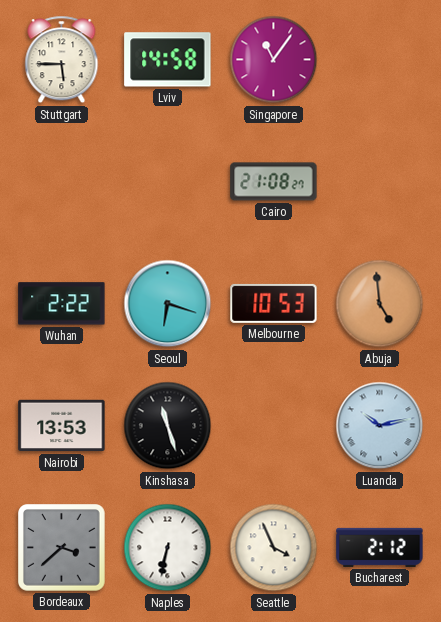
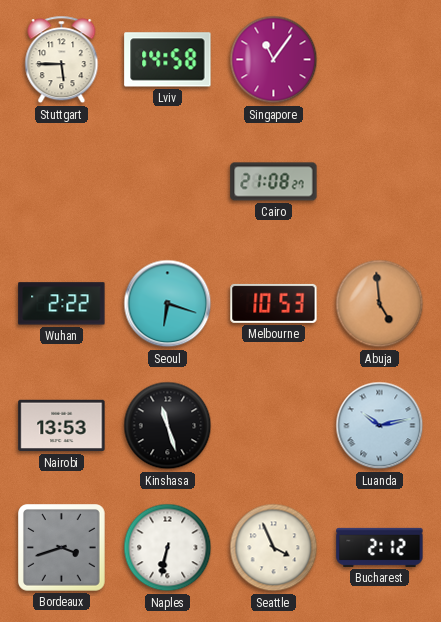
Bordeaux: 3:38 -> 3:42
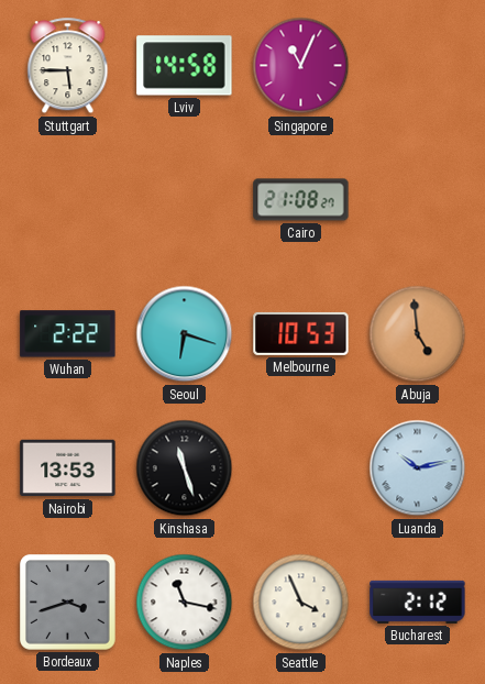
Singapore: 11:06 -> 11:04
Naples: 6:32 -> 11:17
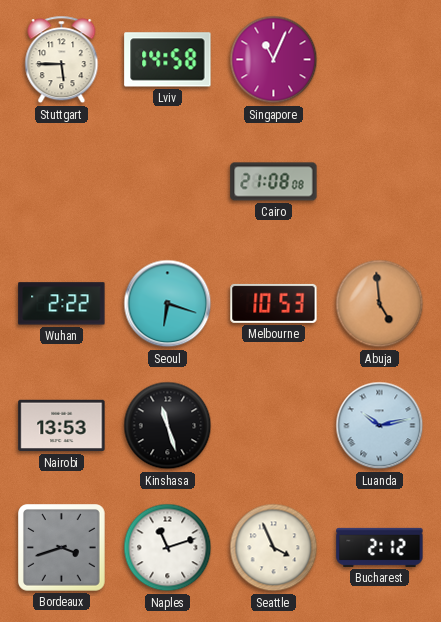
Cairo: 21:08:27 -> 21:08:08
Naples: 11:17 -> 11:12
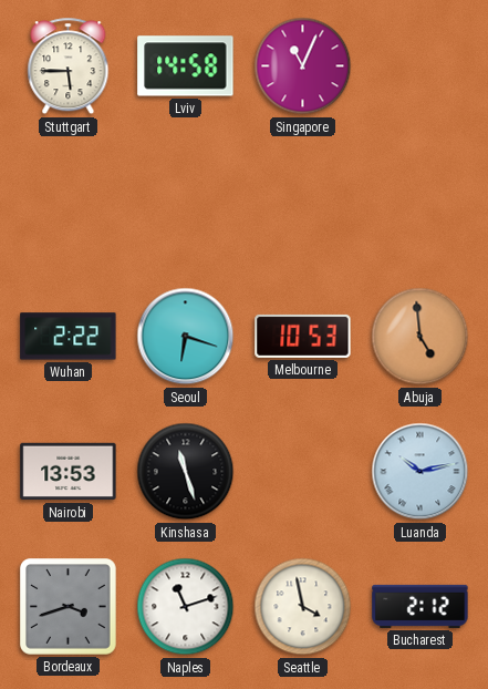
Cairo: 21:08 -> none
Seattle: 3:56 -> 3:58
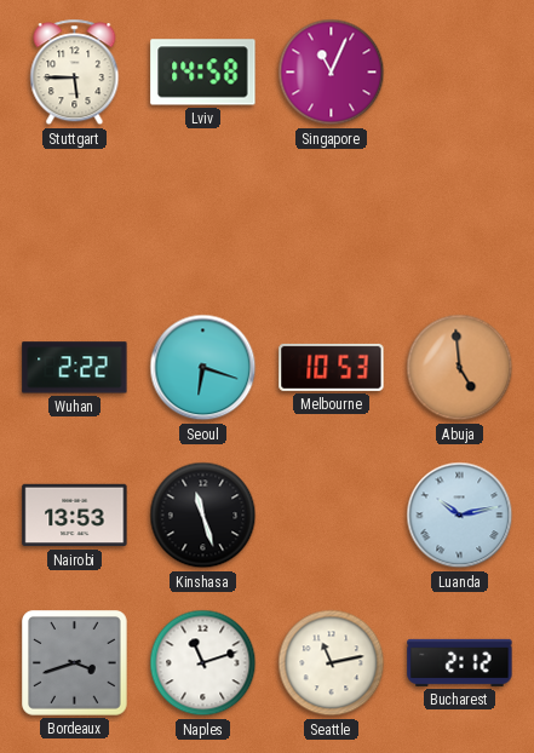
Seattle: 3:58 -> 11:13
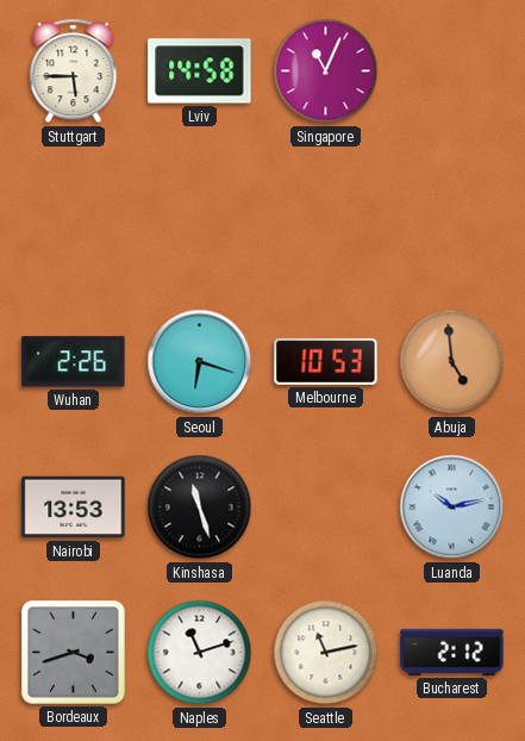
Wuhan: 2:22 -> 2:26
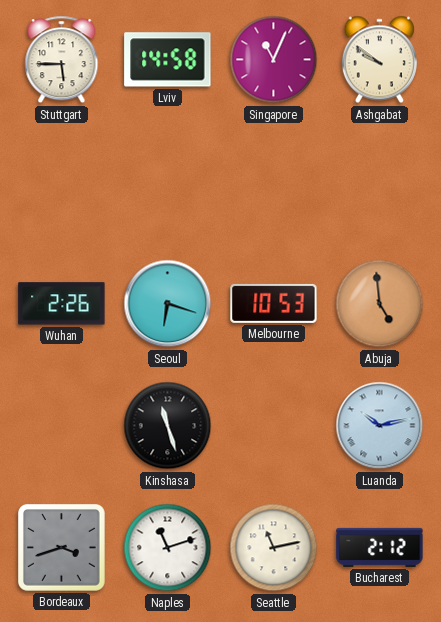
Ashgabat: none -> 9:51
Nairobi: 13:53 -> none
